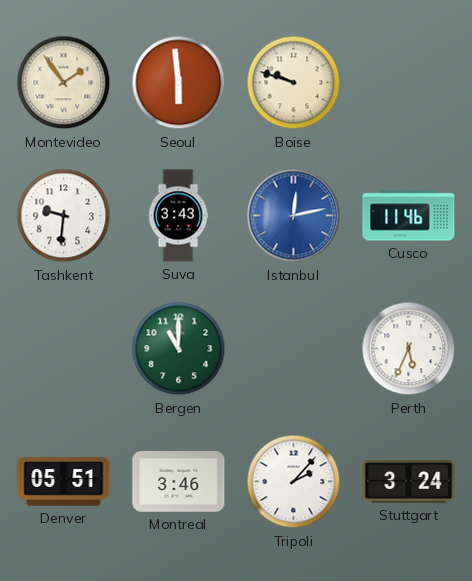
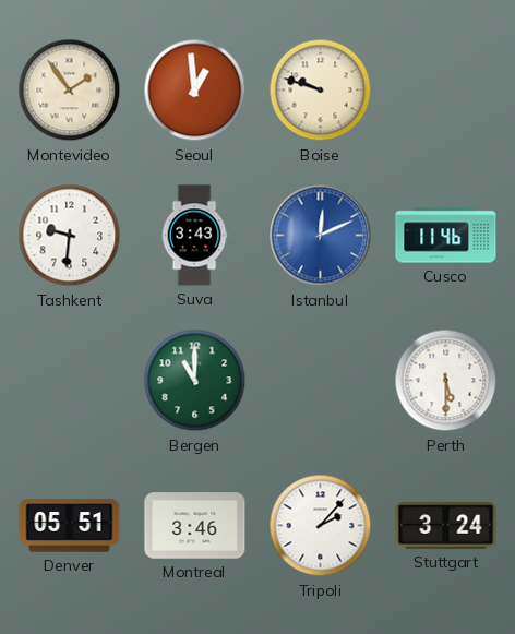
Seoul: 5:59 -> 12:59
Istanbul: 12:13 -> 12:11
Perth: 5:34 -> 5:30
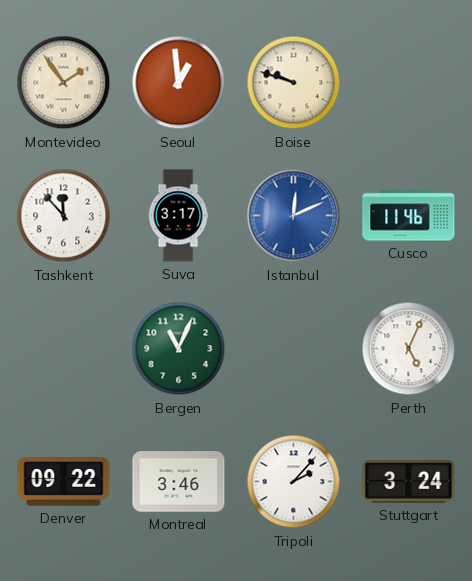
Tashkent: 9:31 -> 11:53
Suva: 3:43 -> 3:17
Bergen: 11:00 -> 11:04
Perth: 5:30 -> 5:04
Denver: 05:51 -> 09:22
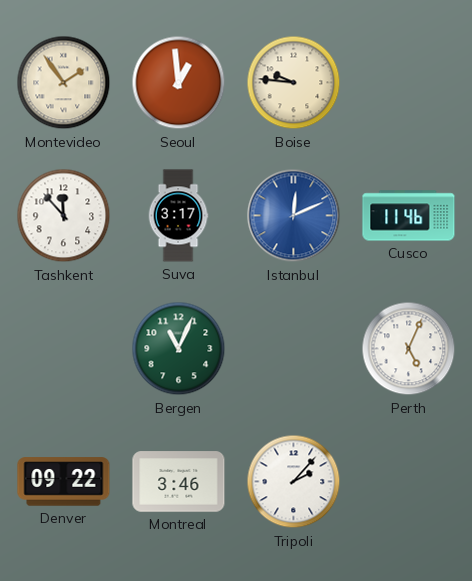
Boise: 9:48 -> 9:46
Stuttgart: 3:24 -> none
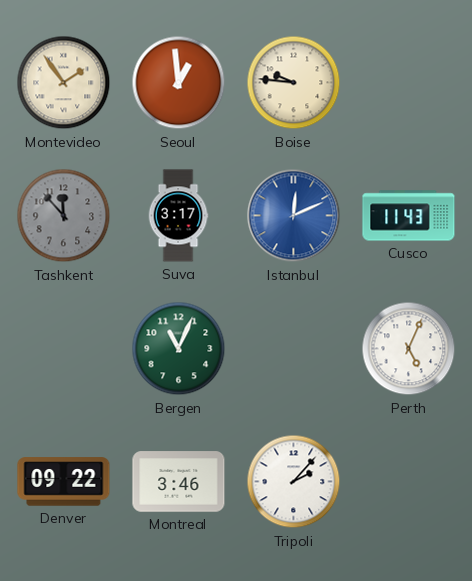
Tashkent dial: white -> grey
Cusco: 11:46 -> 11:43
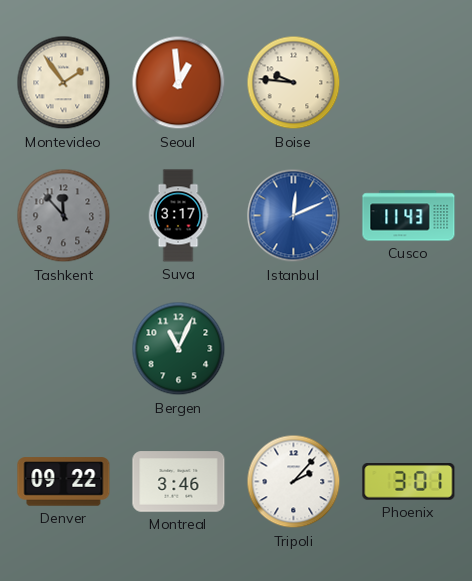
Perth: 5:04 -> none
Phoenix: none -> 3:01
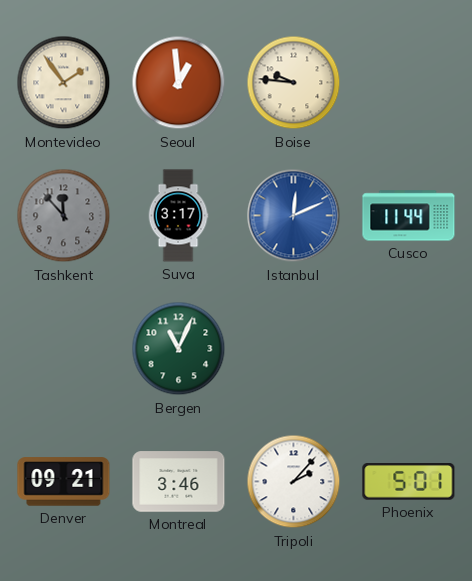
Cusco: 11:43 -> 11:44
Denver: 09:22 -> 09:21
Phoenix: 3:01 -> 5:01
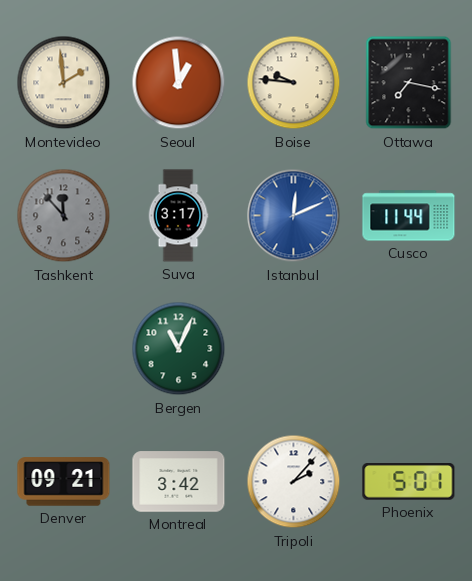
Montevideo: 1:54 -> 1:59
Ottawa: none -> 7:17
Montreal: 3:46 -> 3:42
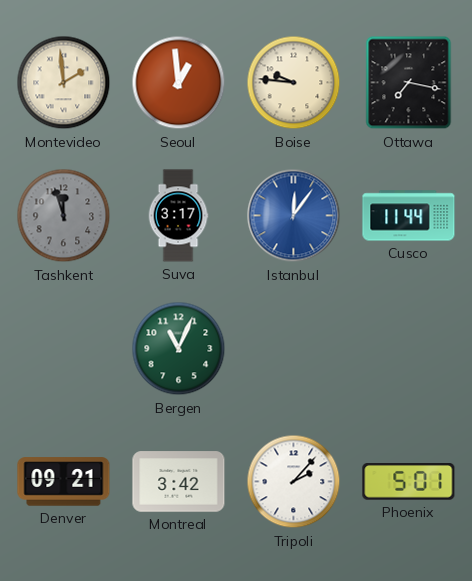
Tashkent: 11:53 -> 11:57
Istanbul: 12:11 -> 12:06
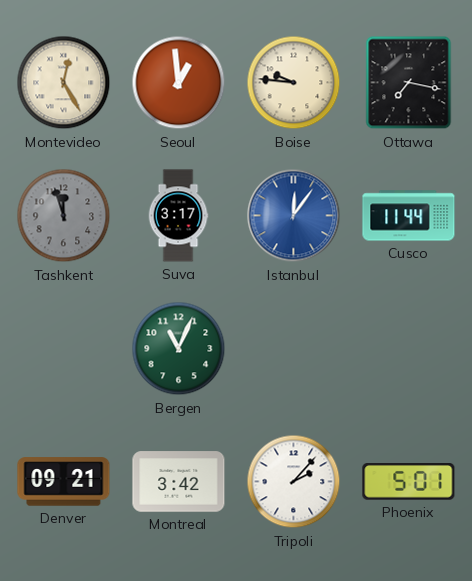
Montevideo: 1:59 -> 12:25
